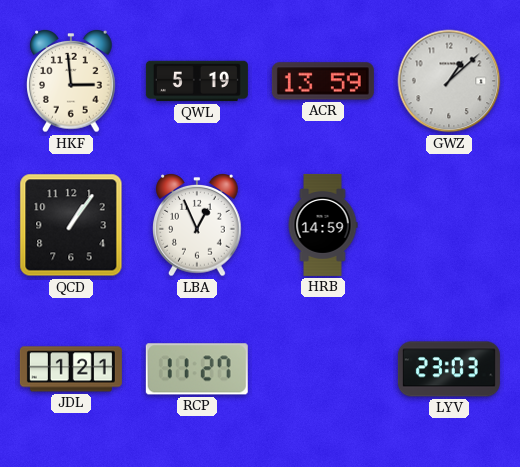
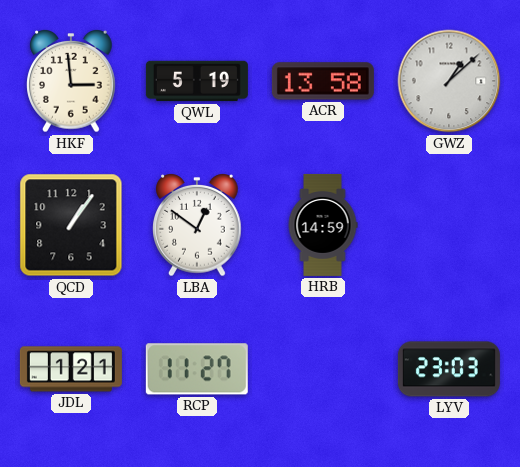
ACR: 13:59 -> 13:58
LBA: 12:56 -> 12:51
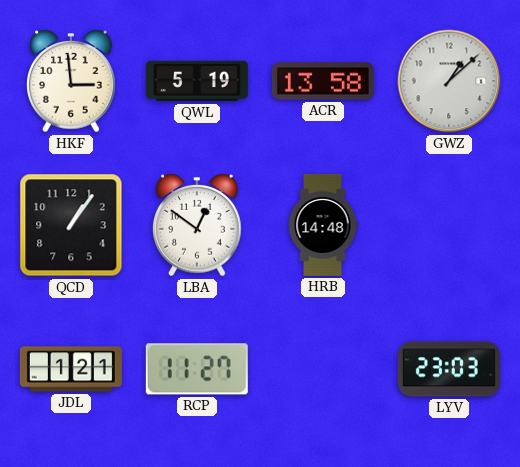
HRB: 14:59 -> 14:48
